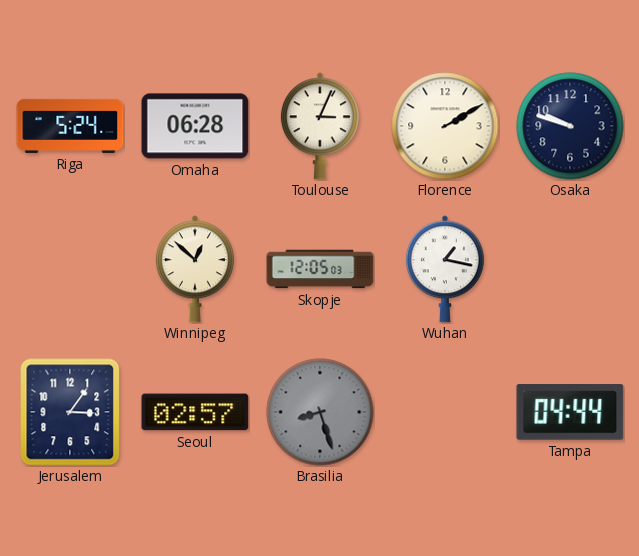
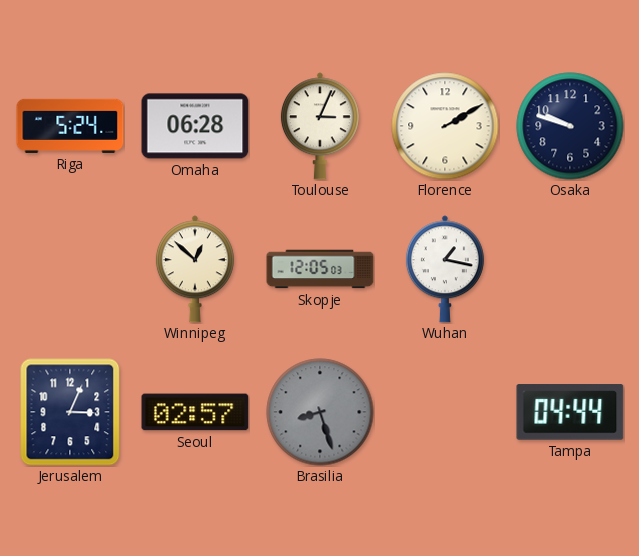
Jerusalem: 3:06 -> 3:04
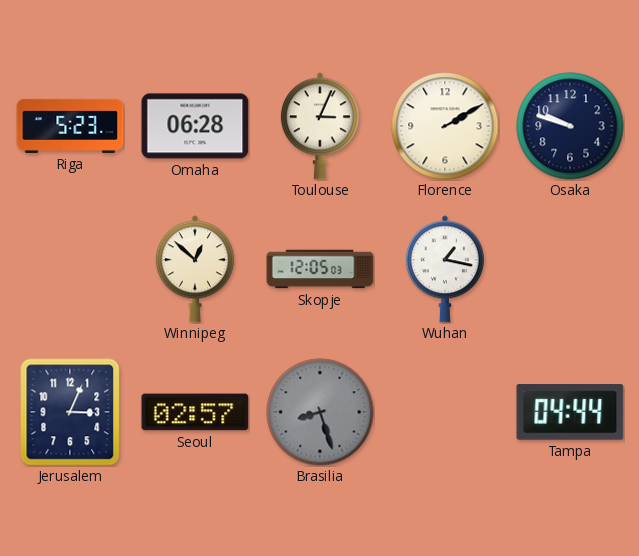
Riga: 5:24 -> 5:23
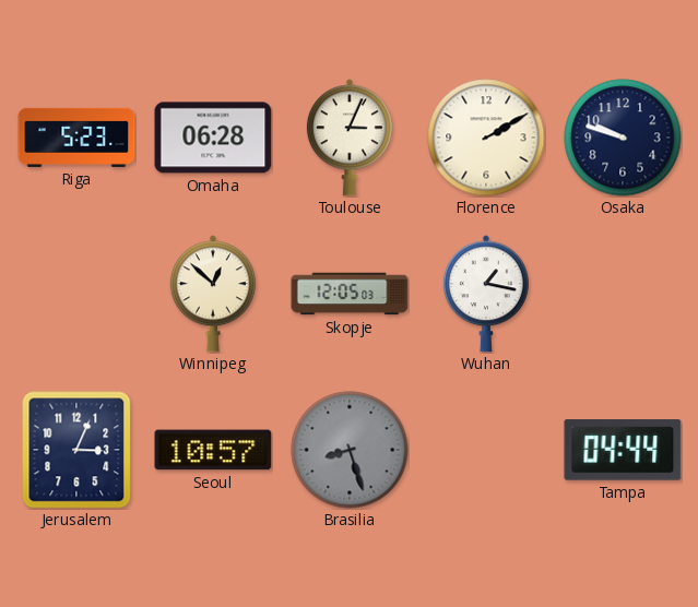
Seoul: 02:57 -> 10:57
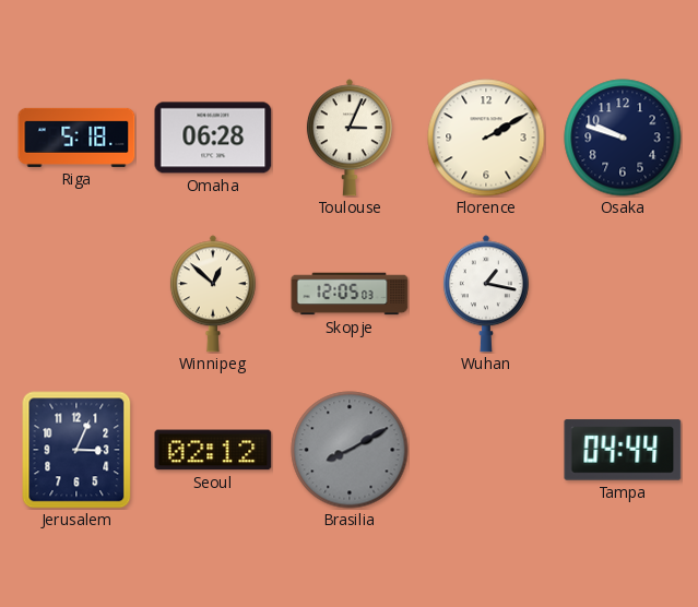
Riga: 5:23 -> 5:18
Seoul: 10:57 -> 02:12
Brasilia: 8:27 -> 8:10
